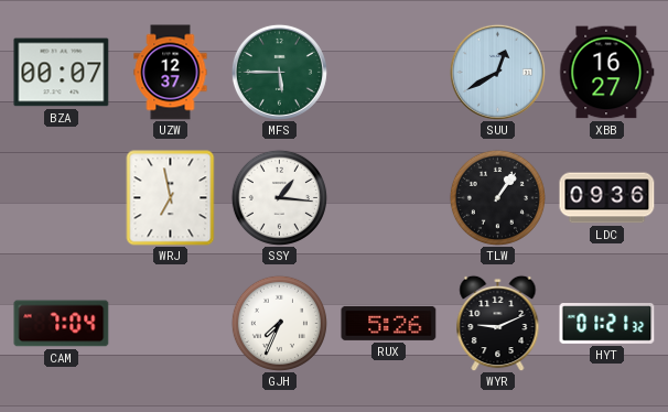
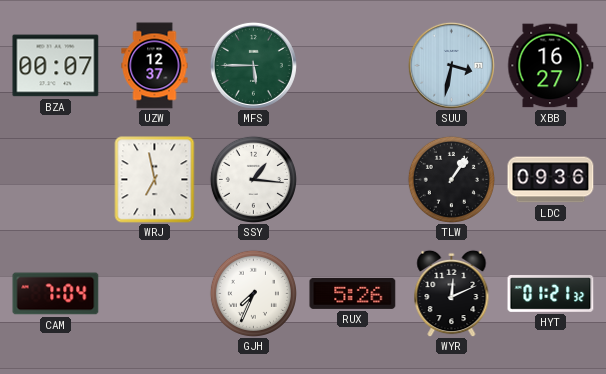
SUU: 12:40 -> 3:32
WYR: 9:11 -> 12:11
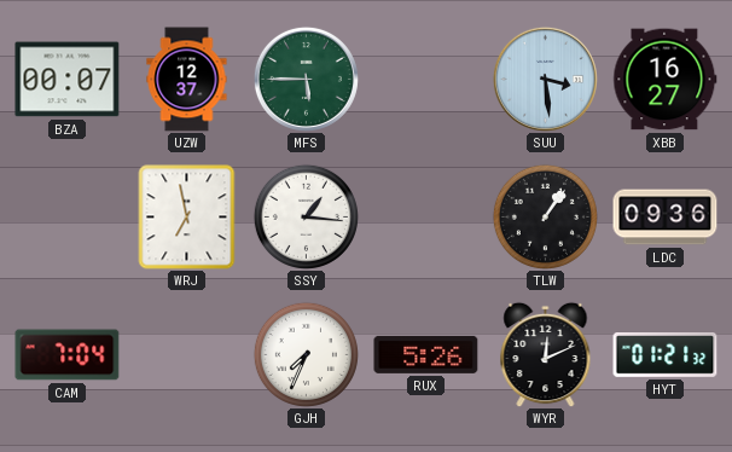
SUU: 3:32 -> 3:29
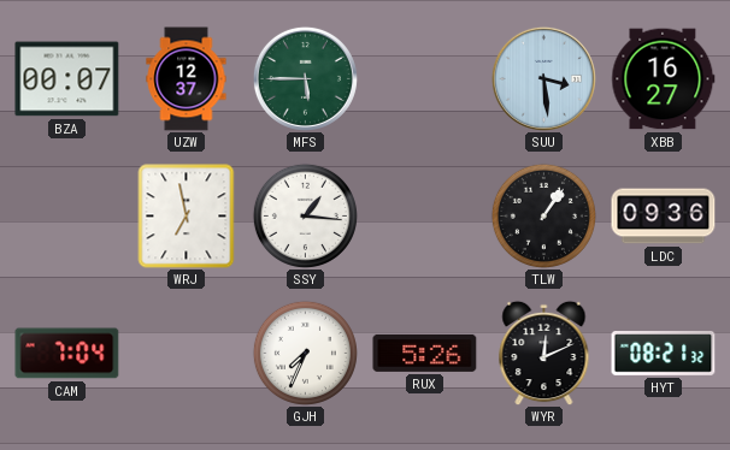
HYT: 01:21 -> 08:21
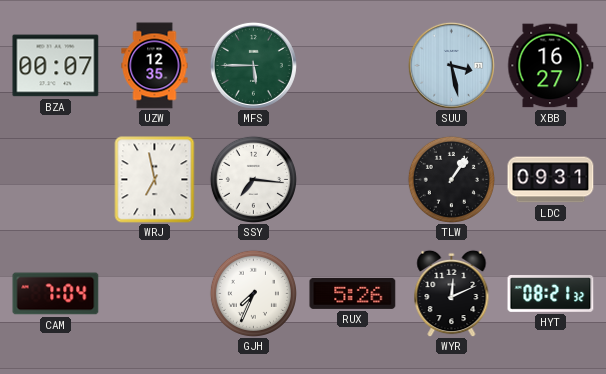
UZW: 12:37 -> 12:35
SUU: 3:29 -> 3:28
SSY: 1:16 -> 7:16
LDC: 09:36 -> 09:31
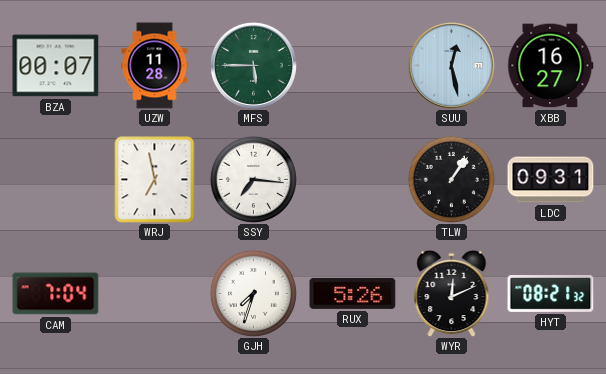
UZW: 12:35 -> 11:28
SUU: 3:28 -> 12:28
GJH: 7:34 -> 7:33
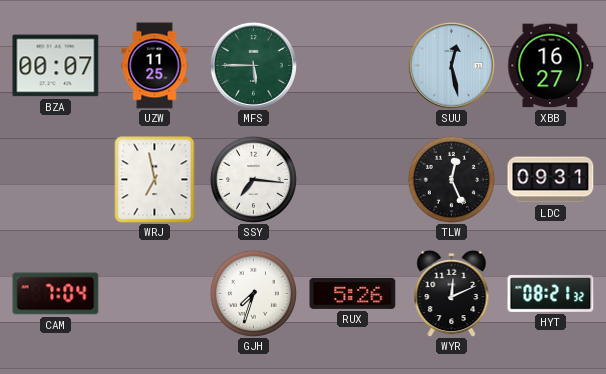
UZW: 11:28 -> 11:25
TLW: 1:06 -> 12:26
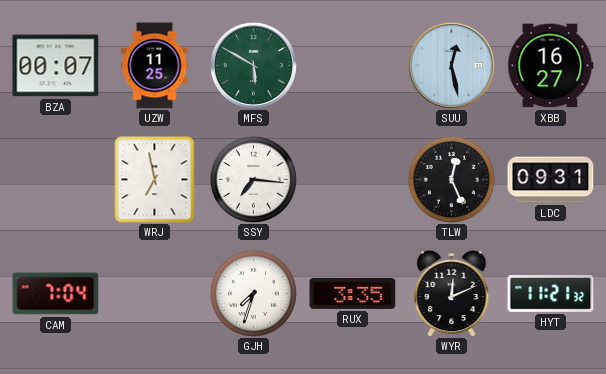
MFS: 5:45 -> 5:50
RUX: 5:26 -> 3:35
HYT: 08:21 -> 11:21
